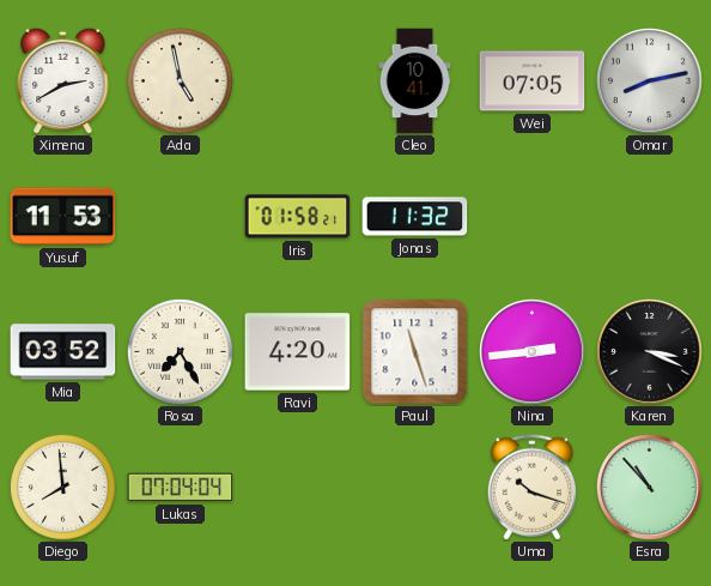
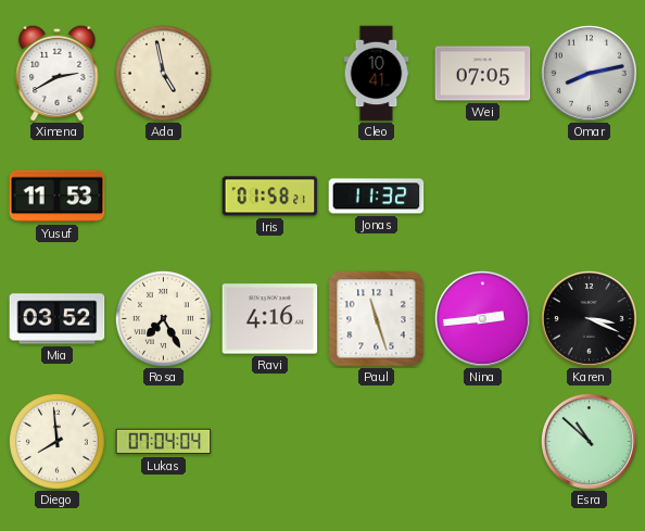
Ravi: 4:20 -> 4:16
Uma: 10:18 -> none
Esra: 10:53 -> 10:52
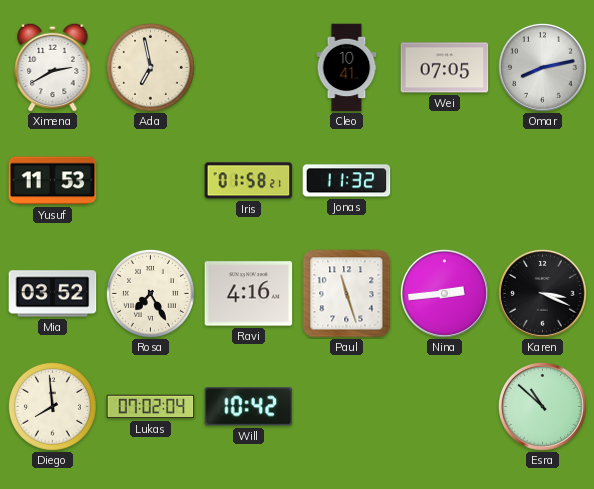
Ada: 4:58 -> 6:58
Lukas: 07:04 -> 07:02
Will: none -> 10:42
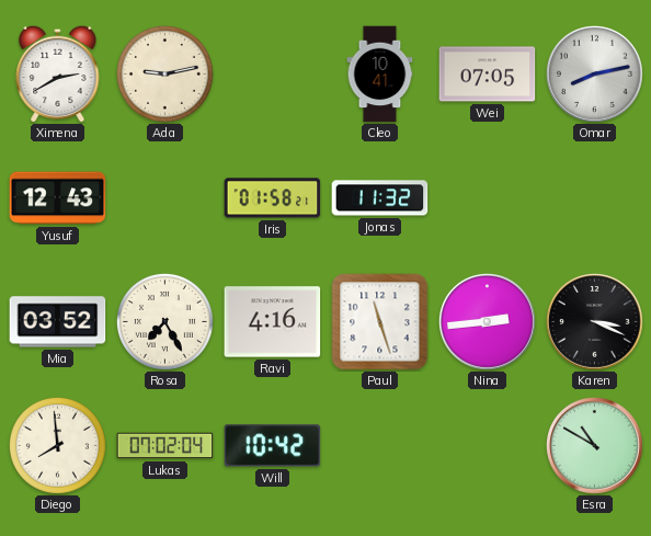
Ada: 6:58 -> 9:13
Yusuf: 11:53 -> 12:43
Esra: 10:52 -> 10:50
